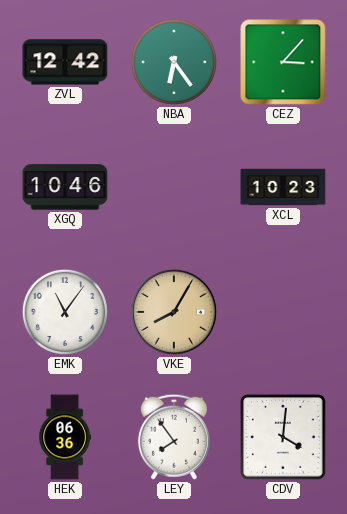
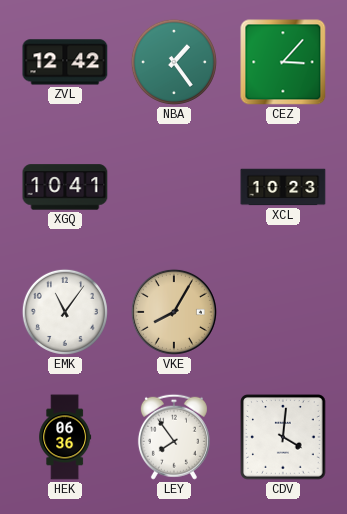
NBA: 6:24 -> 1:24
XGQ: 10:46 -> 10:41
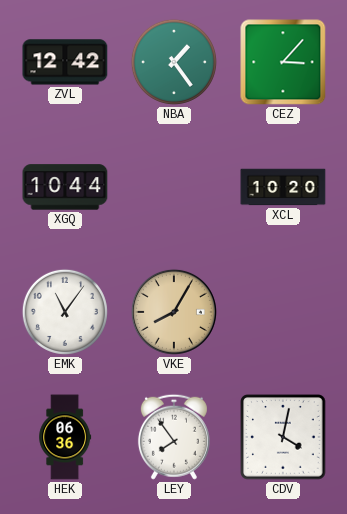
XGQ: 10:41 -> 10:44
XCL: 10:23 -> 10:20
CDV: 4:01 -> 4:02
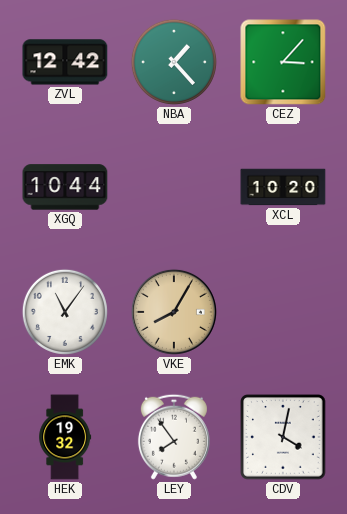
NBA: 1:24 -> 1:23
HEK: 06:36 -> 19:32
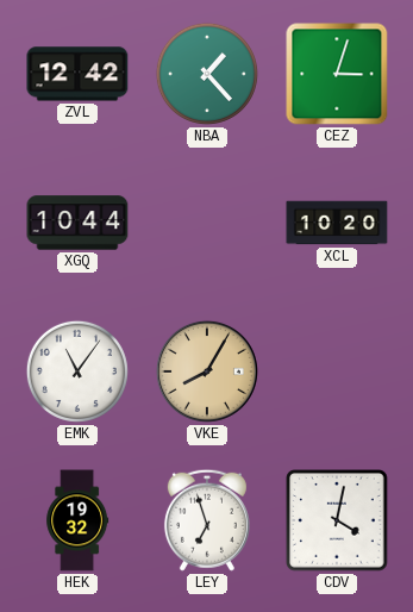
CEZ: 3:07 -> 3:03
LEY: 7:54 -> 6:57
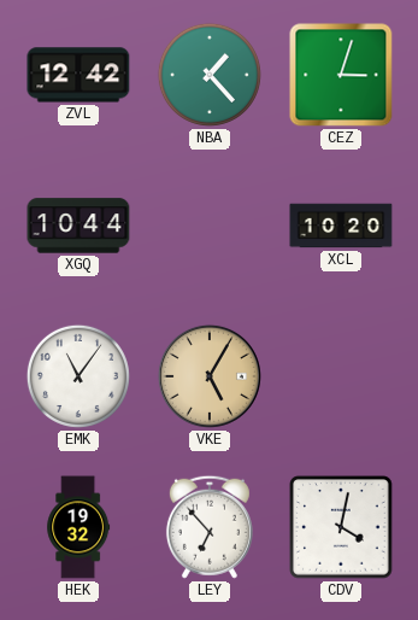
VKE: 8:05 -> 5:05
LEY: 6:57 -> 6:53
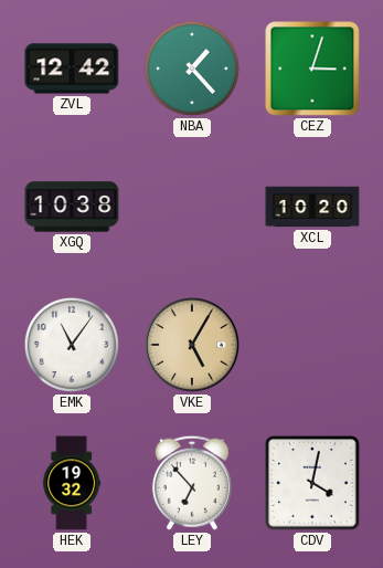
XGQ: 10:44 -> 10:38
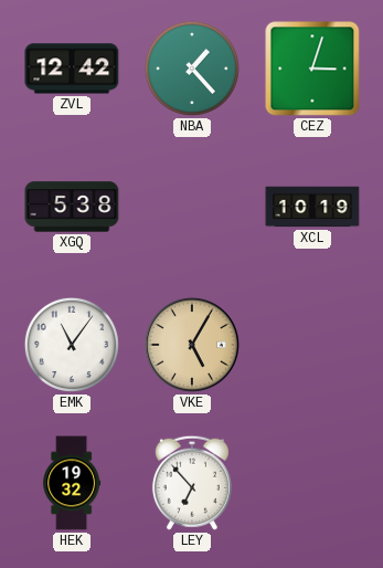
XGQ: 10:38 -> 5:38
XCL: 10:20 -> 10:19
CDV: 4:02 -> none
